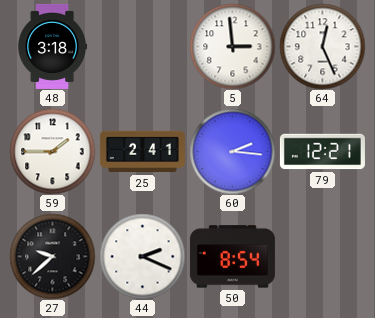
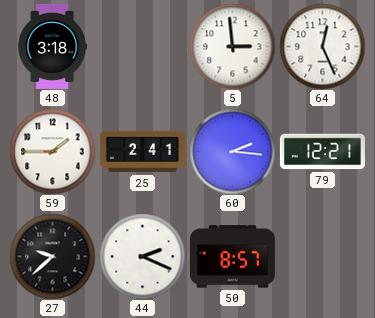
50: 8:54 -> 8:57
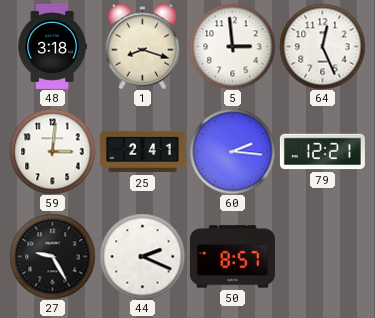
1: none -> 8:18
59: 1:45 -> 3:01
27: 9:38 -> 9:25
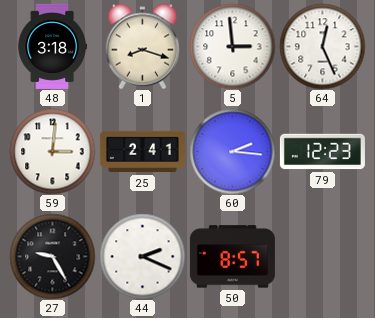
79: 12:21 -> 12:23
